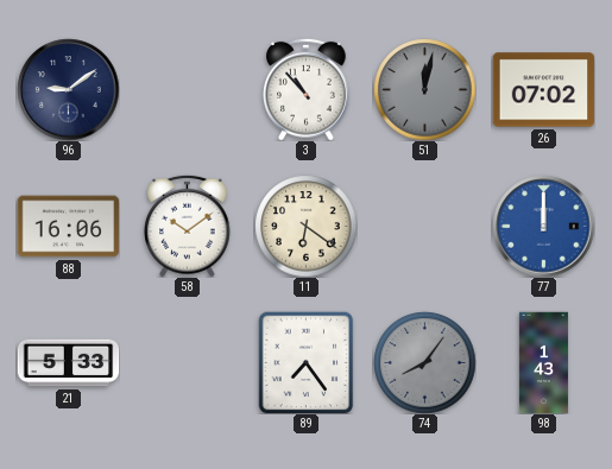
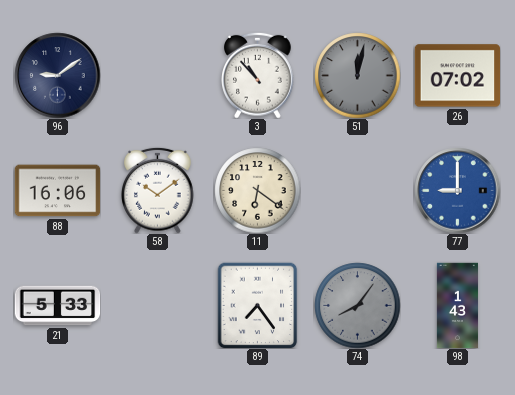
77: 12:00 -> 9:00
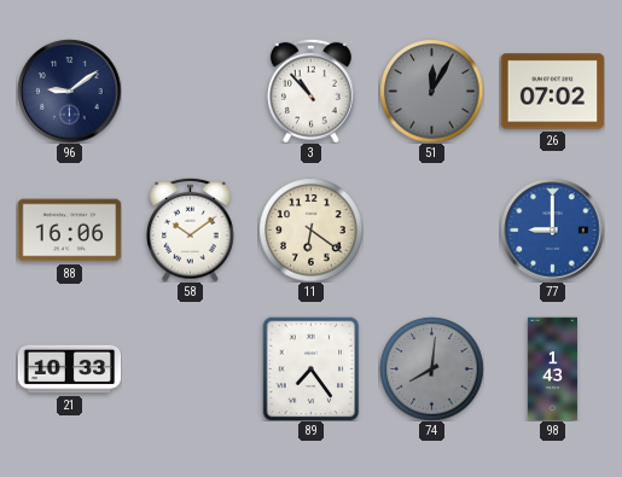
51: 12:02 -> 12:05
21: 5:33 -> 10:33
74: 8:06 -> 8:01
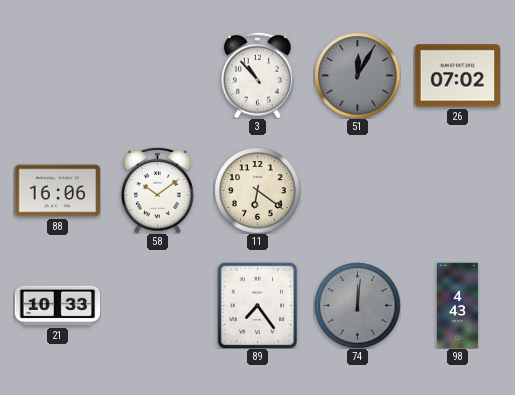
96: 9:09 -> none
77: 9:00 -> none
74: 8:01 -> 12:01
98: 1:43 -> 4:43
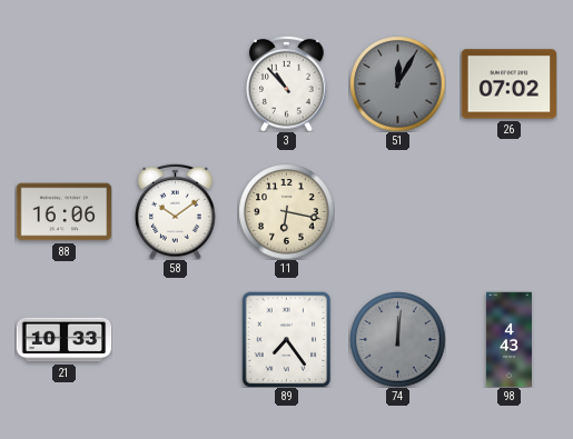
11: 6:21 -> 6:17
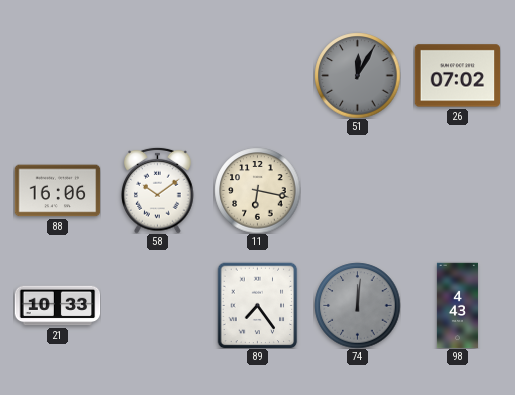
3: 10:53 -> none
